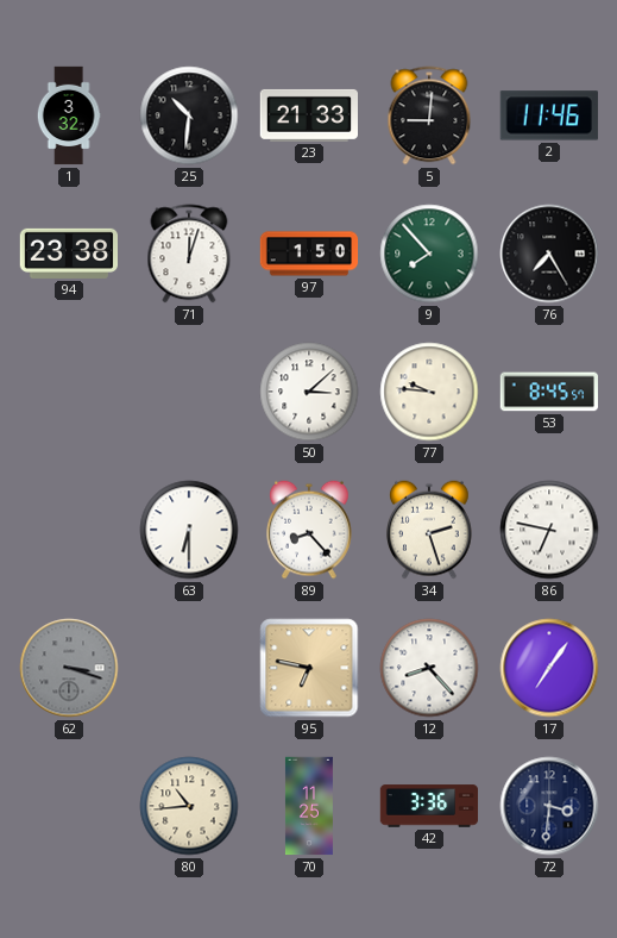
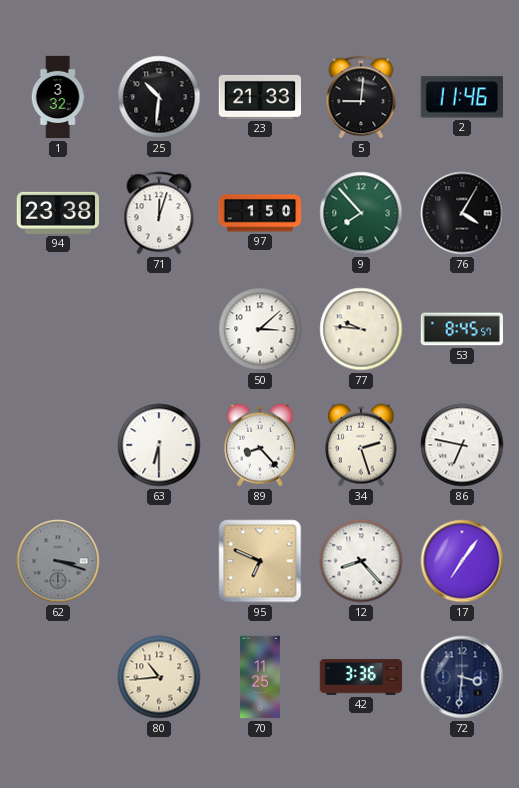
76: 7:25 -> 4:05
95: 6:47 -> 6:49
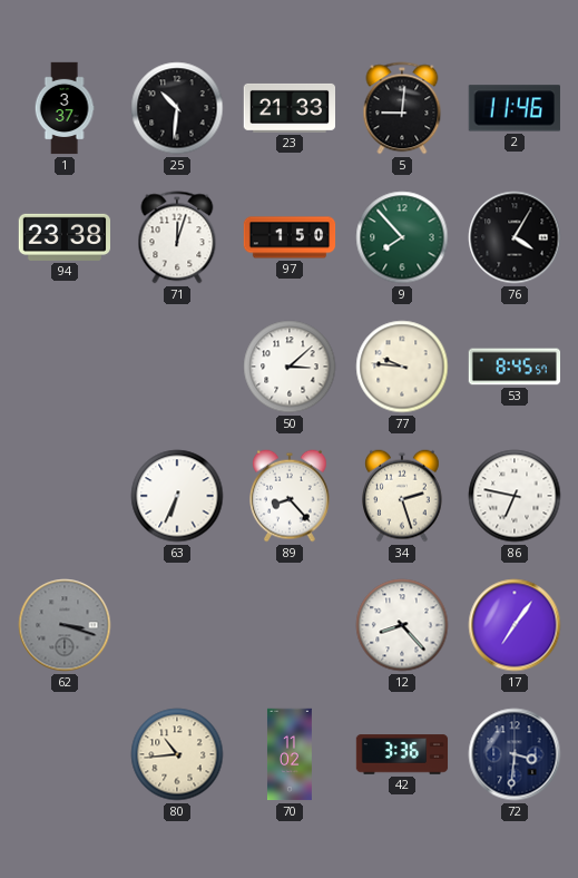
1: 3:32 -> 3:37
63: 6:30 -> 6:34
95: 6:49 -> none
70: 11:25 -> 11:02
